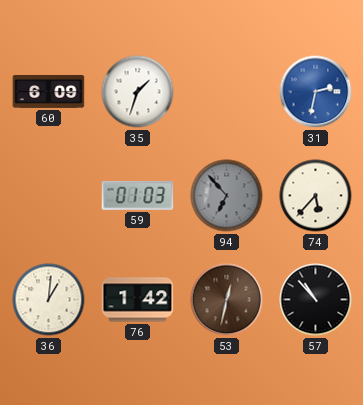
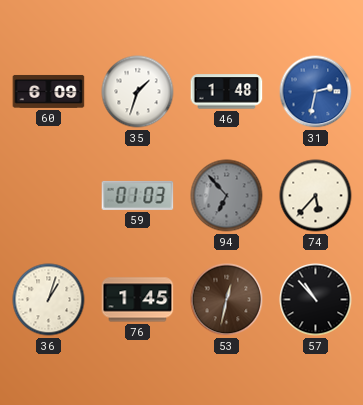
46: none -> 1:48
36: 1:01 -> 1:03
76: 1:42 -> 1:45
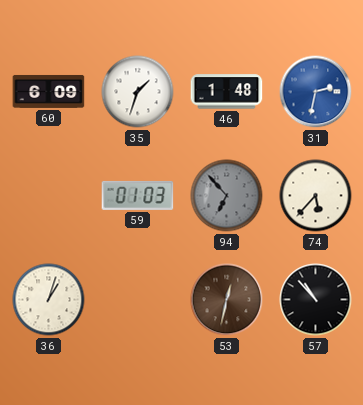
76: 1:45 -> none
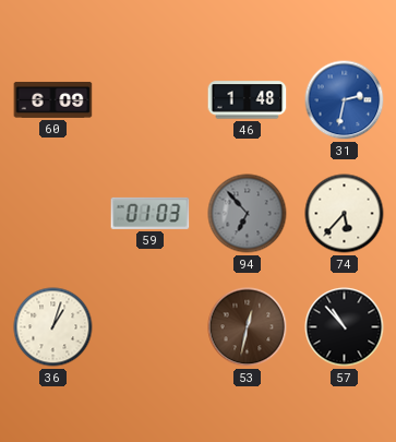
35: 1:33 -> none
